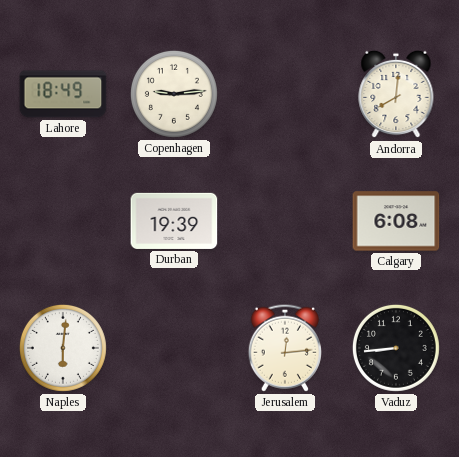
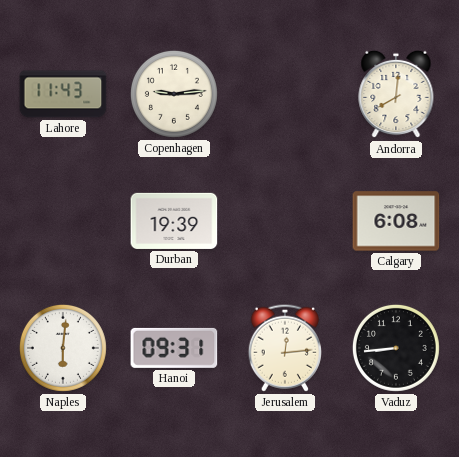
Lahore: 18:49 -> 11:43
Hanoi: none -> 09:31
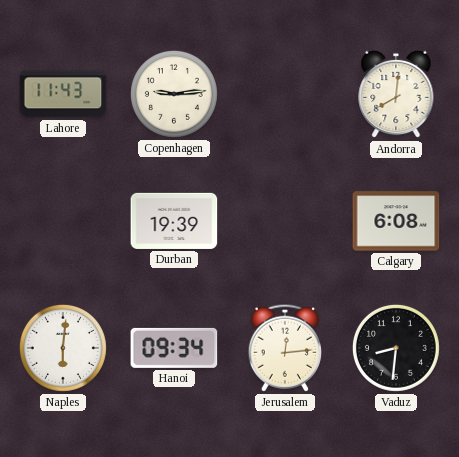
Hanoi: 09:31 -> 09:34
Vaduz: 8:44 -> 8:31
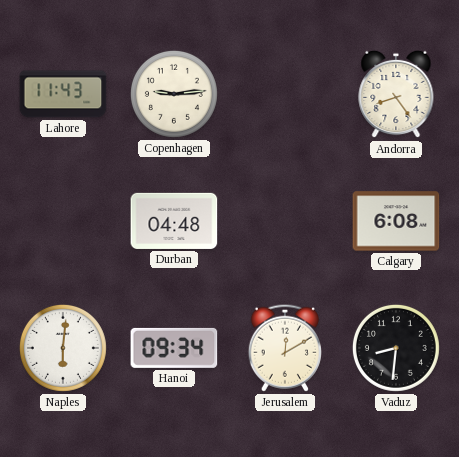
Andorra: 8:01 -> 8:24
Durban: 19:39 -> 04:48
Jerusalem: 12:14 -> 12:10
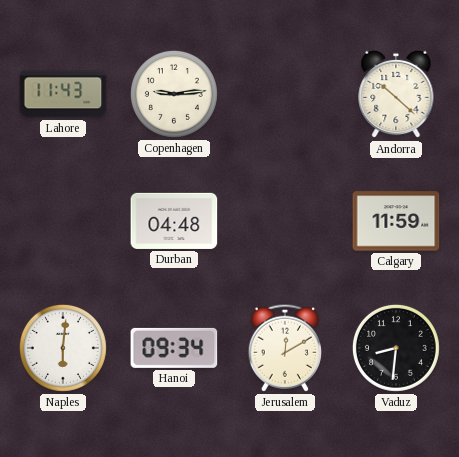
Andorra: 8:24 -> 10:22
Calgary: 6:08 -> 11:59
